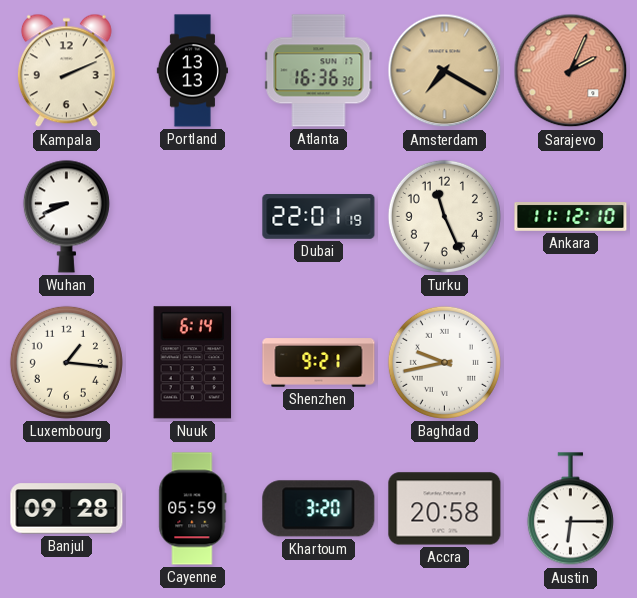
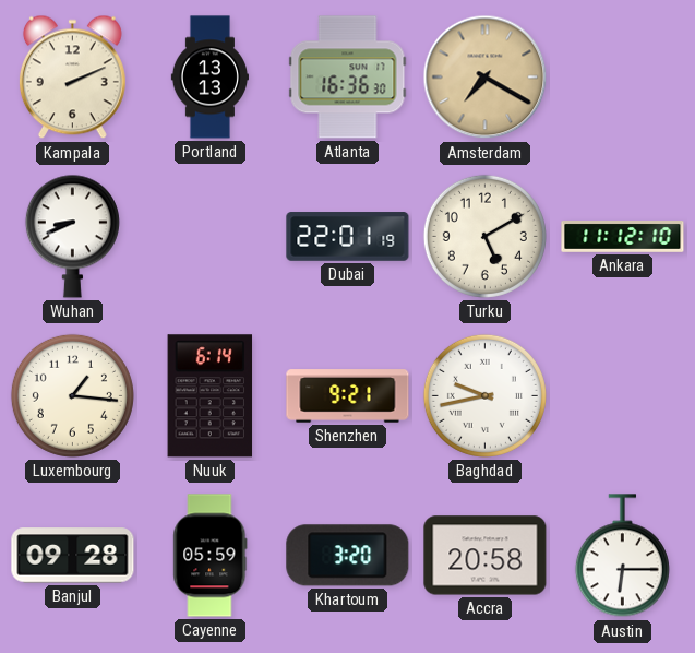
Sarajevo: 2:04 -> none
Turku: 11:26 -> 5:10
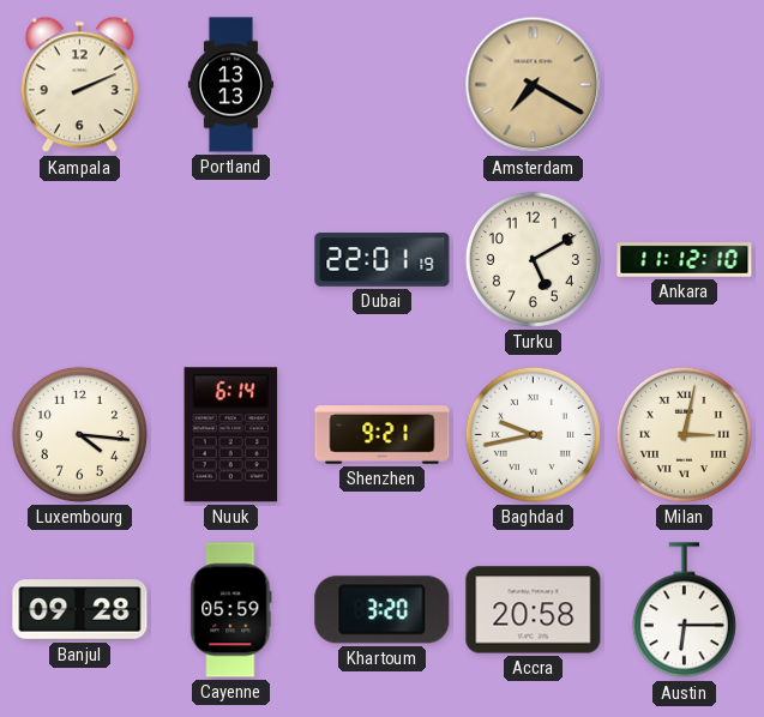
Atlanta: 16:36 -> none
Wuhan: 8:41 -> none
Luxembourg: 1:16 -> 4:16
Milan: none -> 3:02
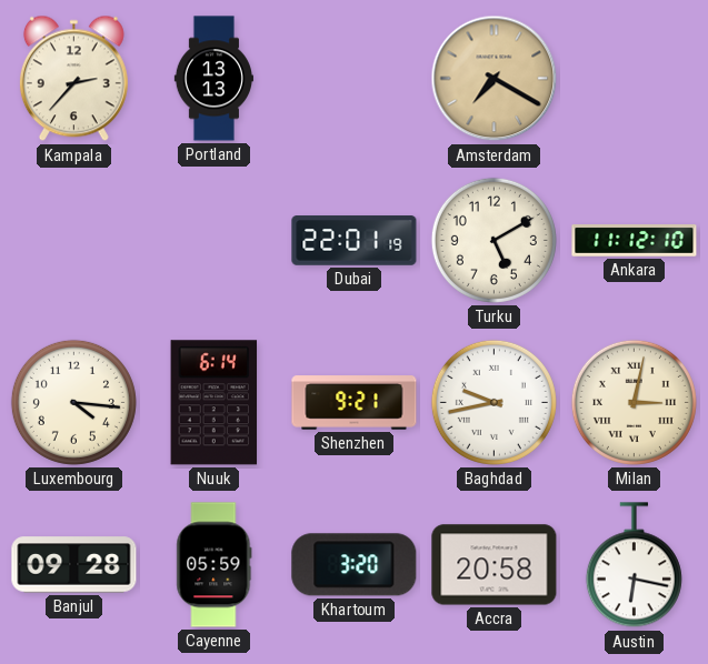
Kampala: 2:11 -> 2:37
Austin: 6:15 -> 6:17
